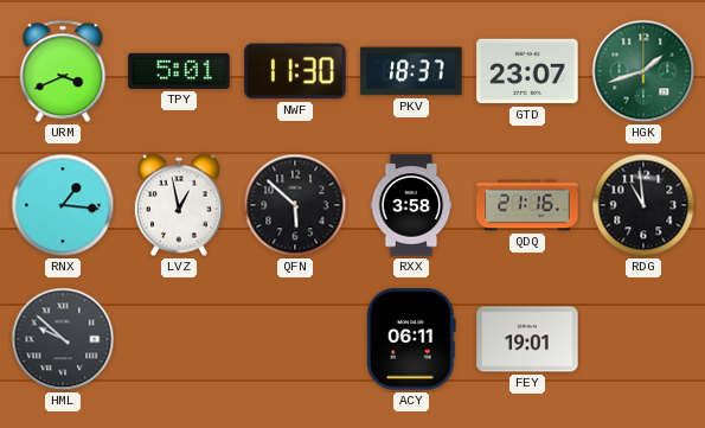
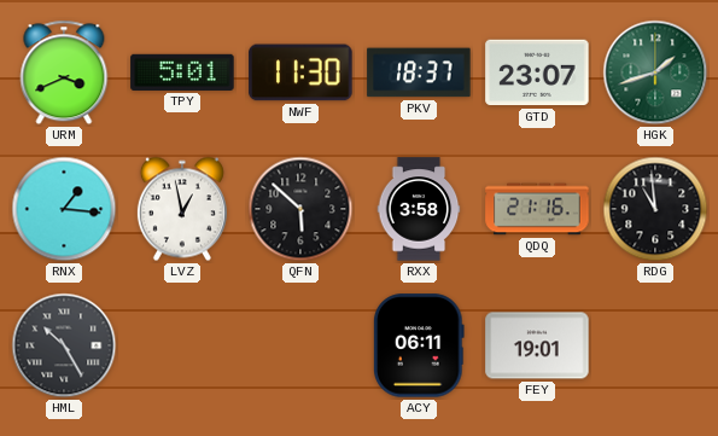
HML: 9:52 -> 10:25
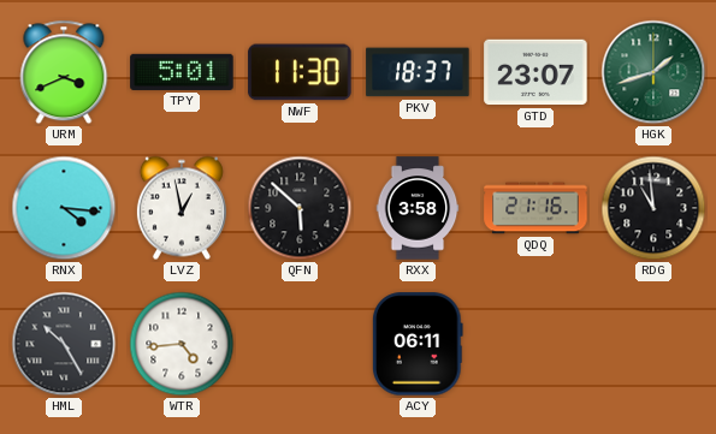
RNX: 1:16 -> 4:16
WTR: none -> 4:44
FEY: 19:01 -> none
